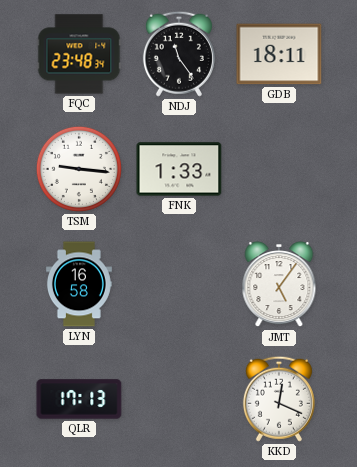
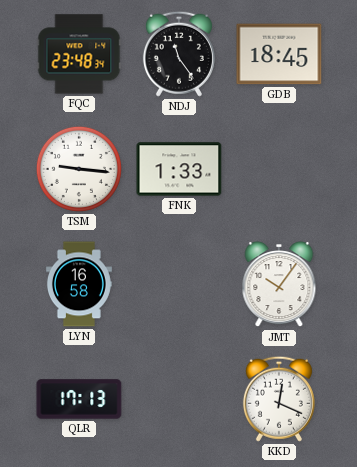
GDB: 18:11 -> 18:45
JMT: 5:06 -> 10:06
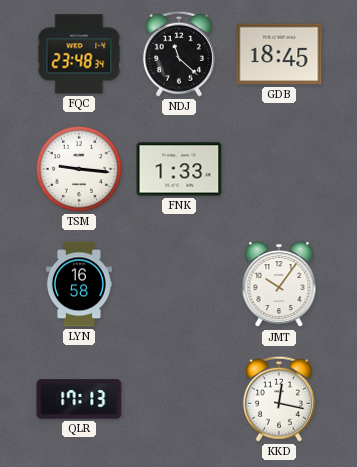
NDJ: 11:24 -> 11:22
KKD: 12:19 -> 12:17
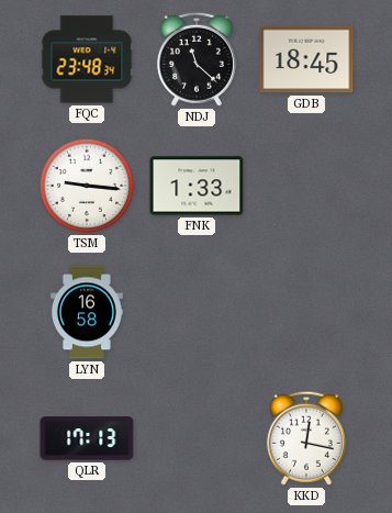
JMT: 10:06 -> none
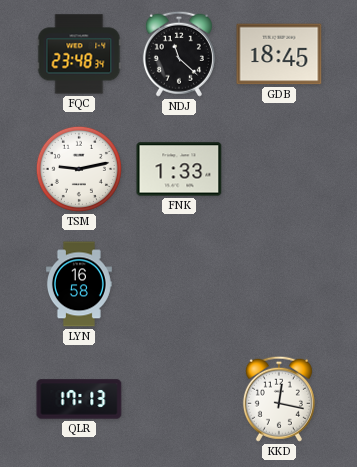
TSM: 9:16 -> 9:13
